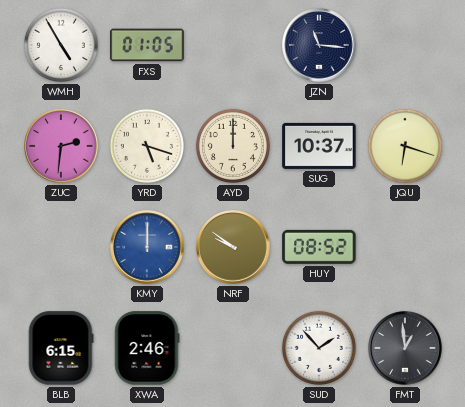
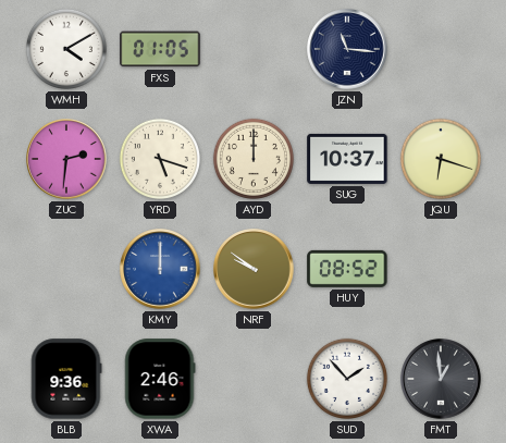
WMH: 4:55 -> 4:10
BLB: 6:15 -> 9:36
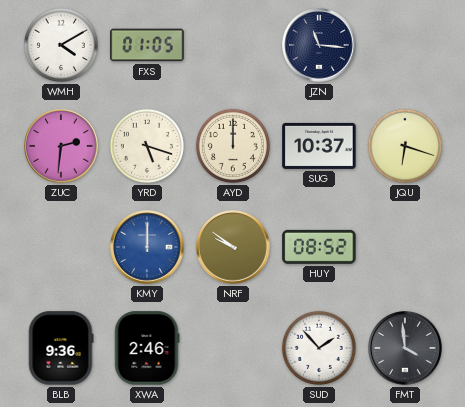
FMT: 12:59 -> 3:59
